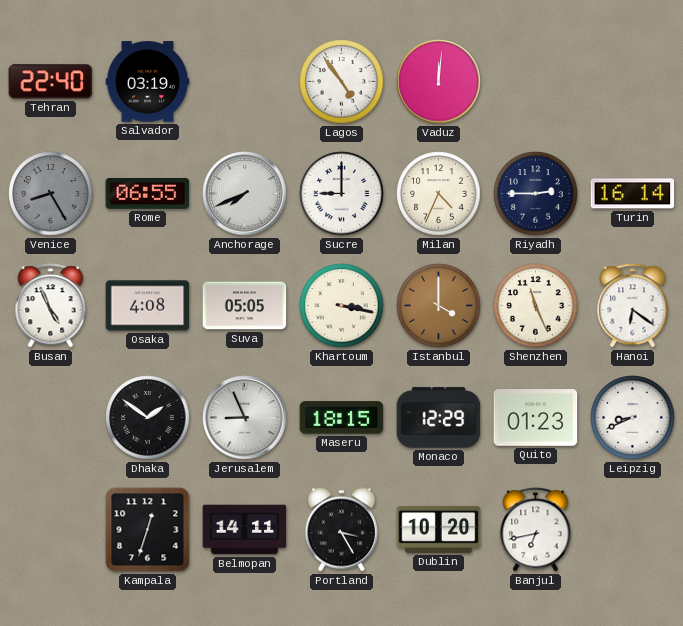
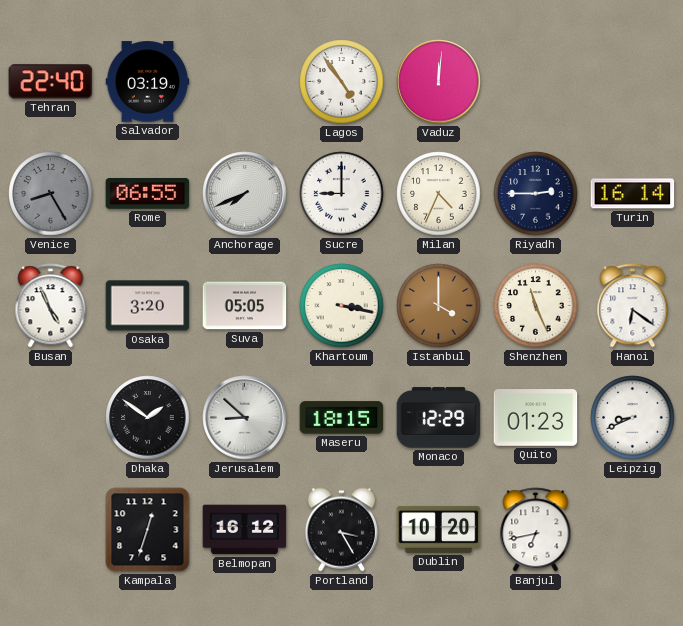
Osaka: 4:08 -> 3:20
Jerusalem: 8:56 -> 8:52
Belmopan: 14:11 -> 16:12
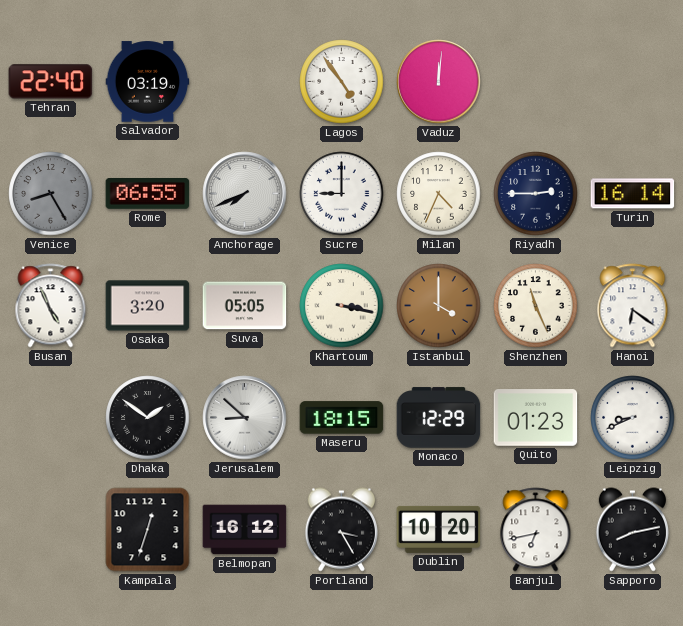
Sapporo: none -> 8:13
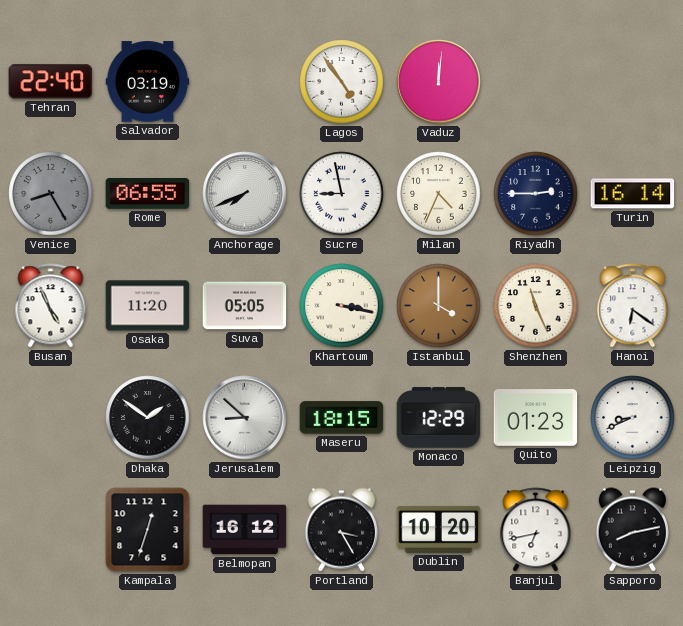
Sucre: 9:00 -> 8:58
Osaka: 3:20 -> 11:20
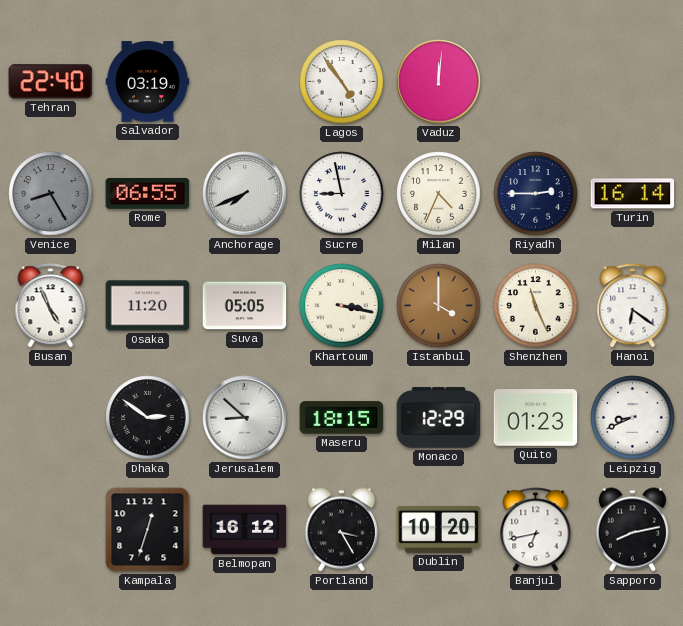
Dhaka: 1:51 -> 2:51
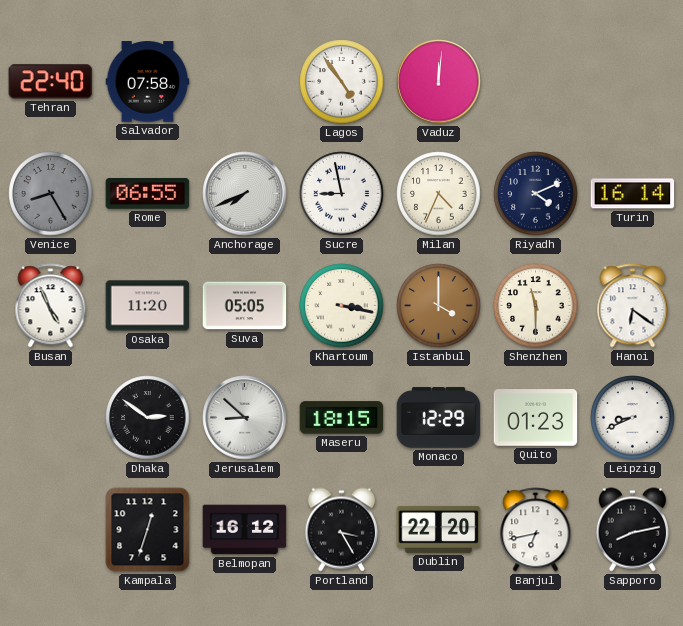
Salvador: 03:19 -> 07:58
Riyadh: 2:45 -> 4:11
Shenzhen: 11:26 -> 11:30
Dublin: 10:20 -> 22:20
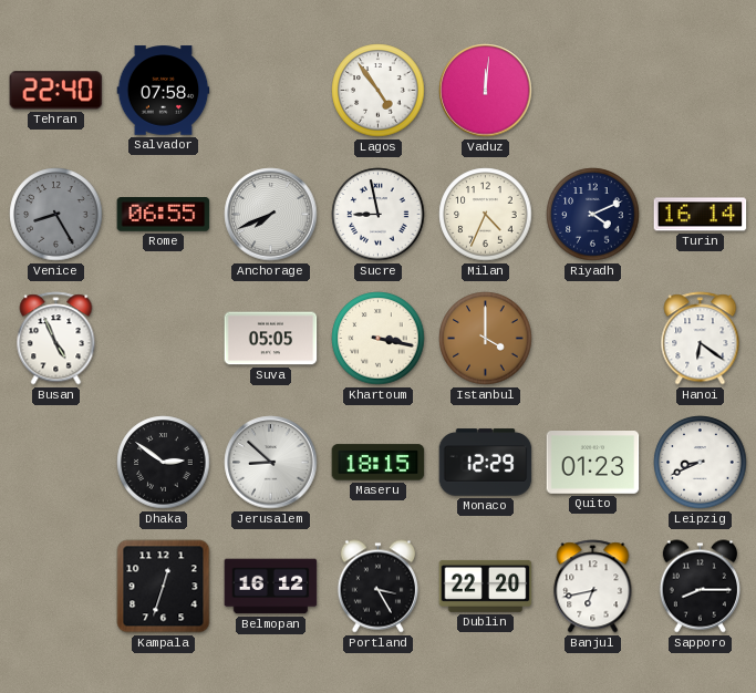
Osaka: 11:20 -> none
Shenzhen: 11:30 -> none
Sapporo: 8:13 -> 8:15
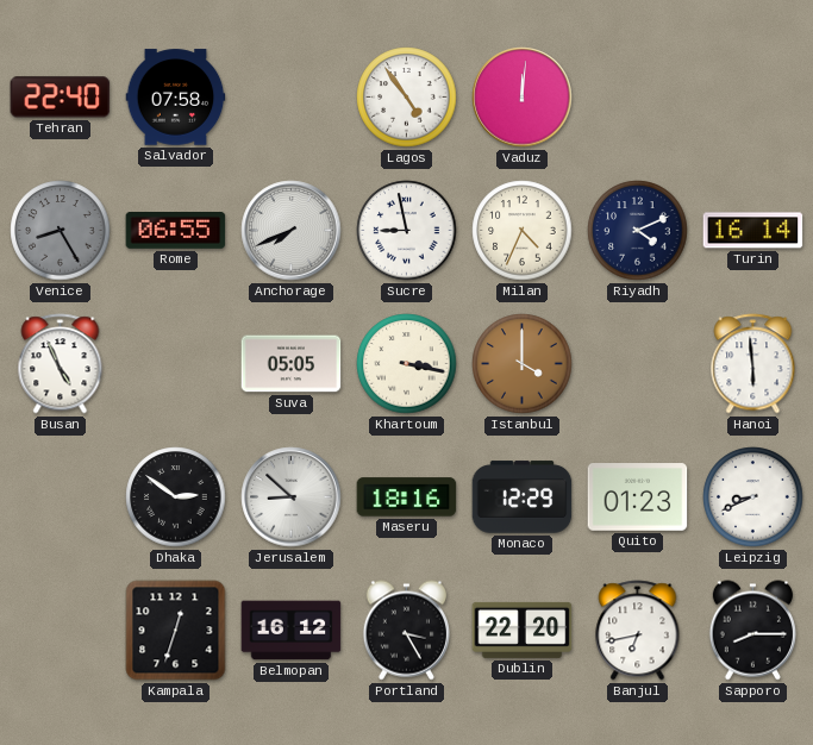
Hanoi: 6:21 -> 5:59
Maseru: 18:15 -> 18:16
